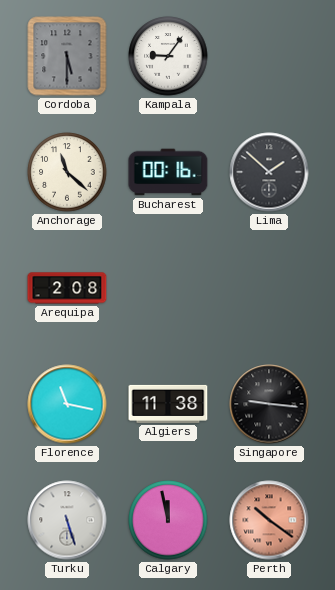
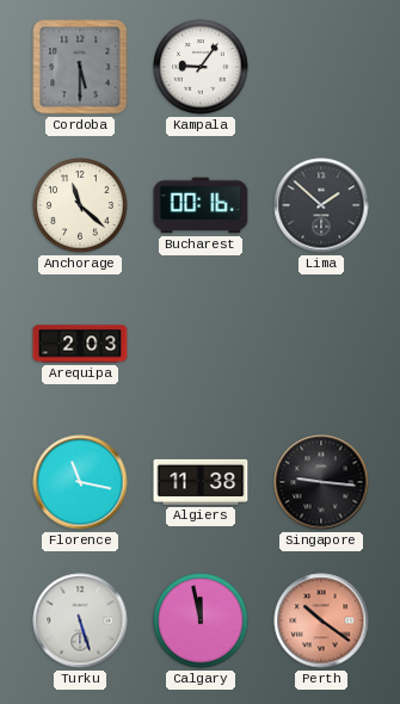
Arequipa: 2:08 -> 2:03
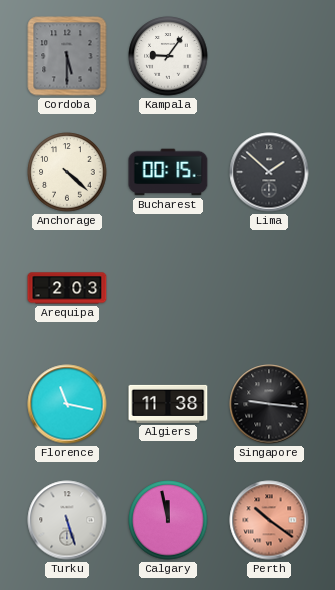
Anchorage: 11:22 -> 4:22
Bucharest: 00:16 -> 00:15
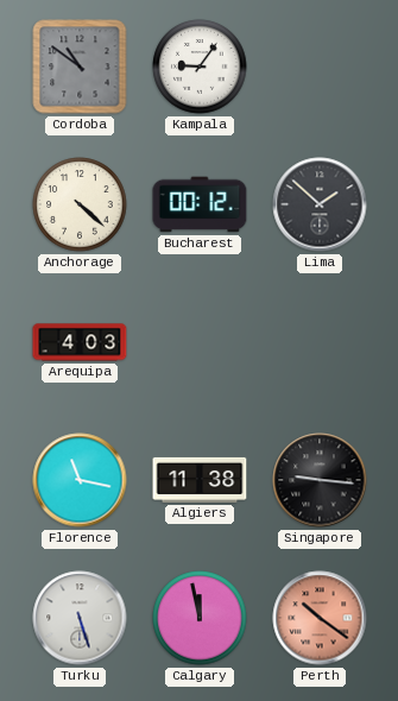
Cordoba: 5:30 -> 10:51
Bucharest: 00:15 -> 00:12
Arequipa: 2:03 -> 4:03
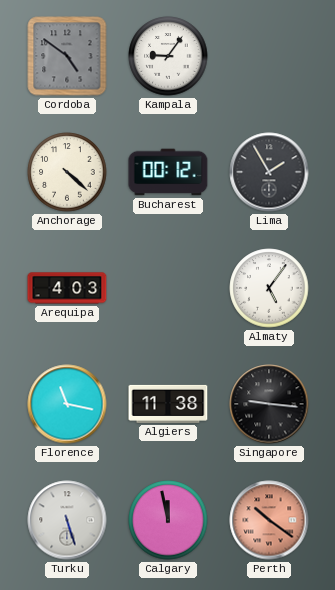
Cordoba: 10:51 -> 4:51
Lima: 1:52 -> 1:55
Almaty: none -> 5:06
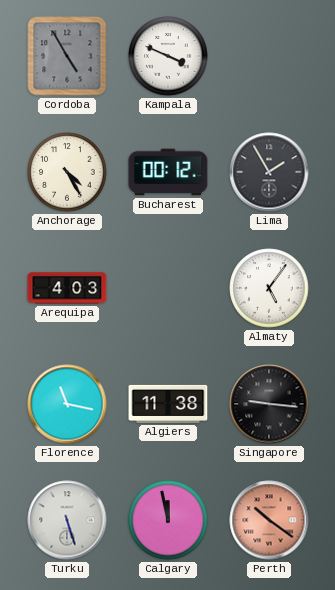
Cordoba: 4:51 -> 4:55
Kampala: 9:06 -> 3:49
Anchorage: 4:22 -> 4:25
